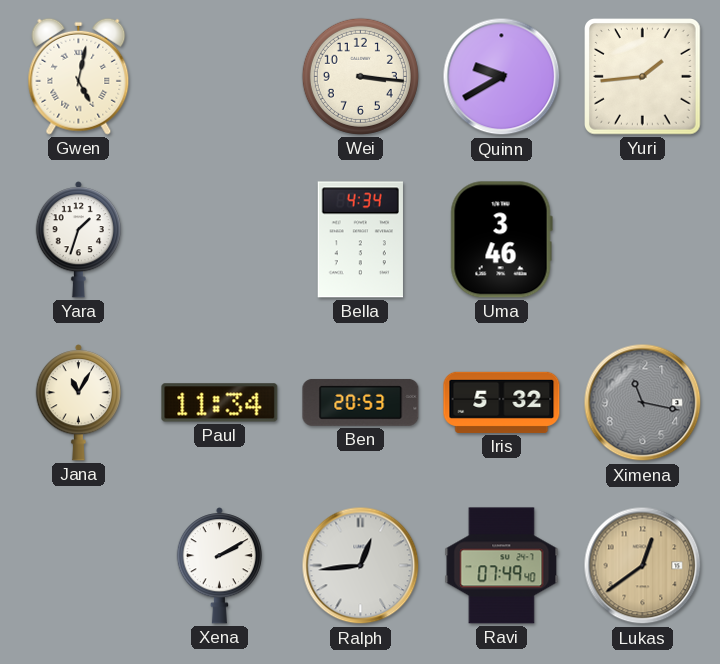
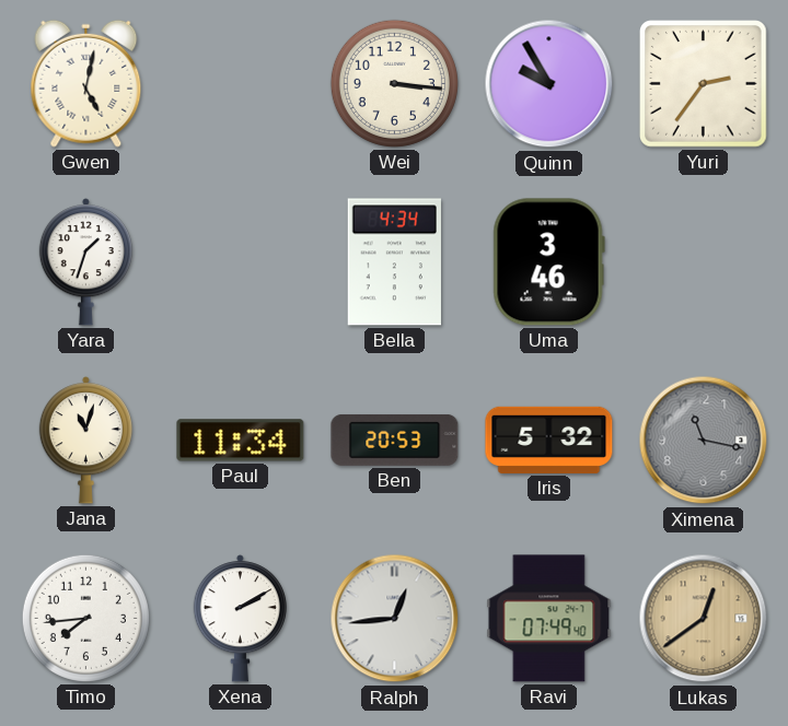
Quinn: 9:40 -> 9:55
Yuri: 1:44 -> 2:36
Jana: 11:05 -> 11:03
Timo: none -> 7:44
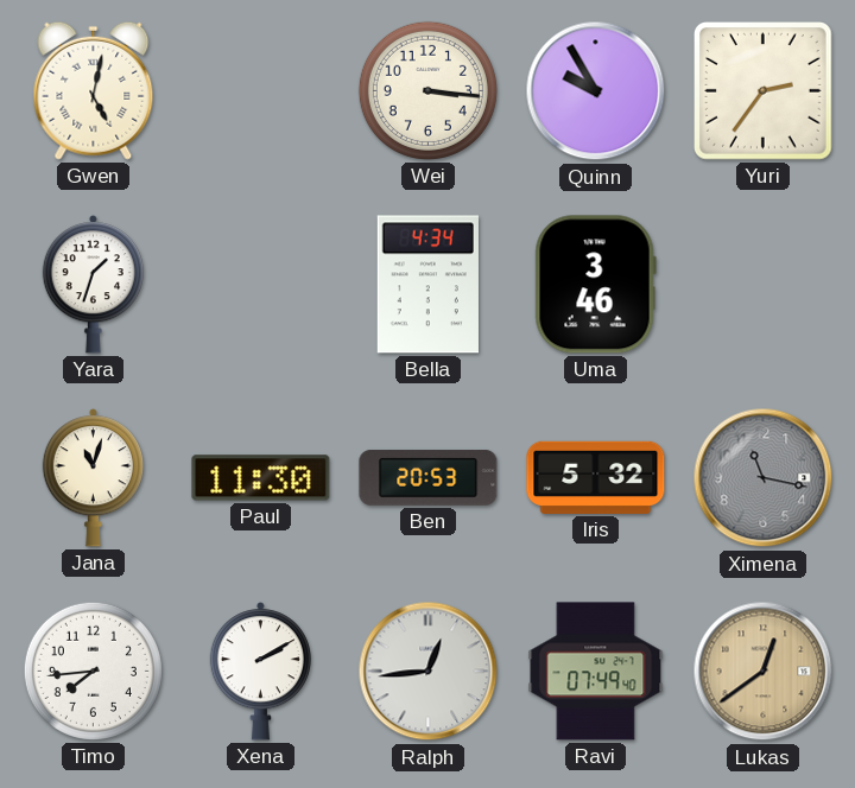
Paul: 11:34 -> 11:30
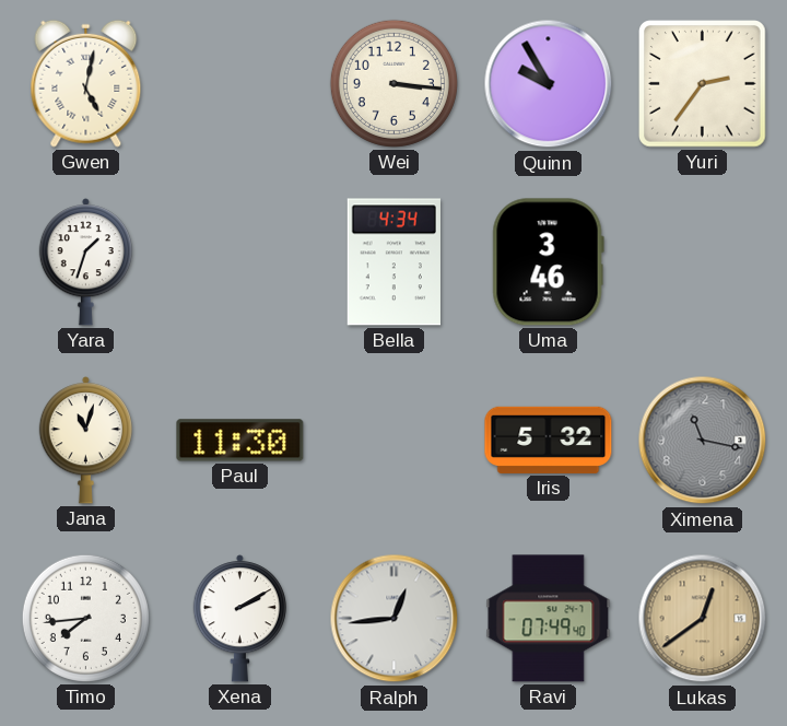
Ben: 20:53 -> none
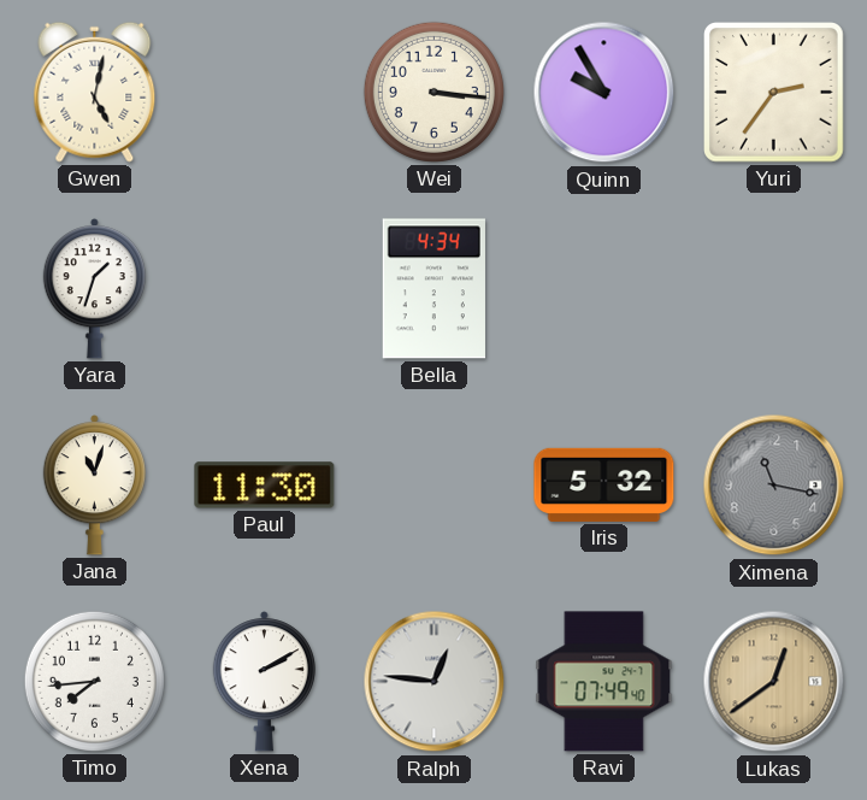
Uma: 3:46 -> none
Ralph: 12:44 -> 12:46
